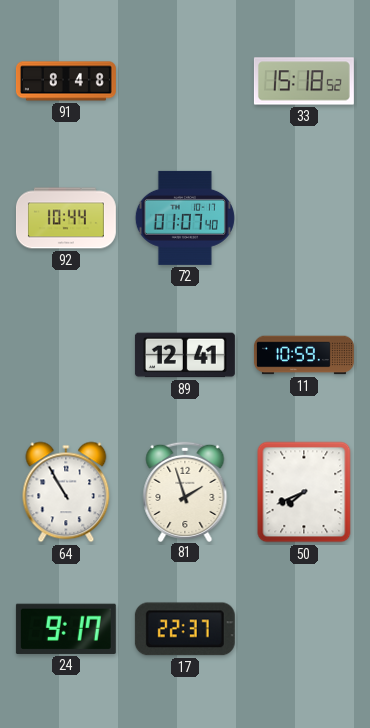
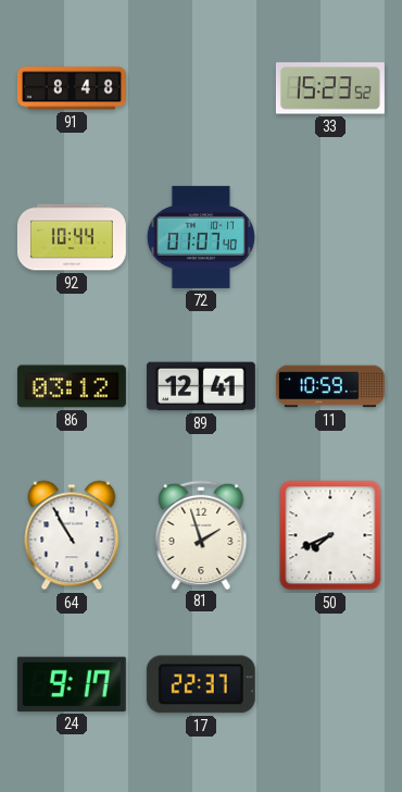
33: 15:18 -> 15:23
86: none -> 03:12
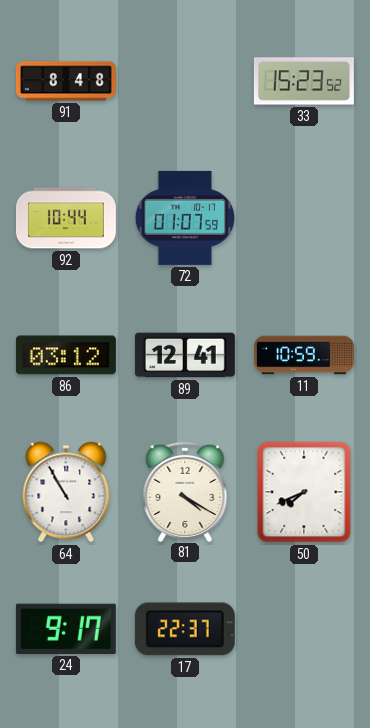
72: 01:07:40 -> 01:07:59
81: 1:57 -> 4:20
